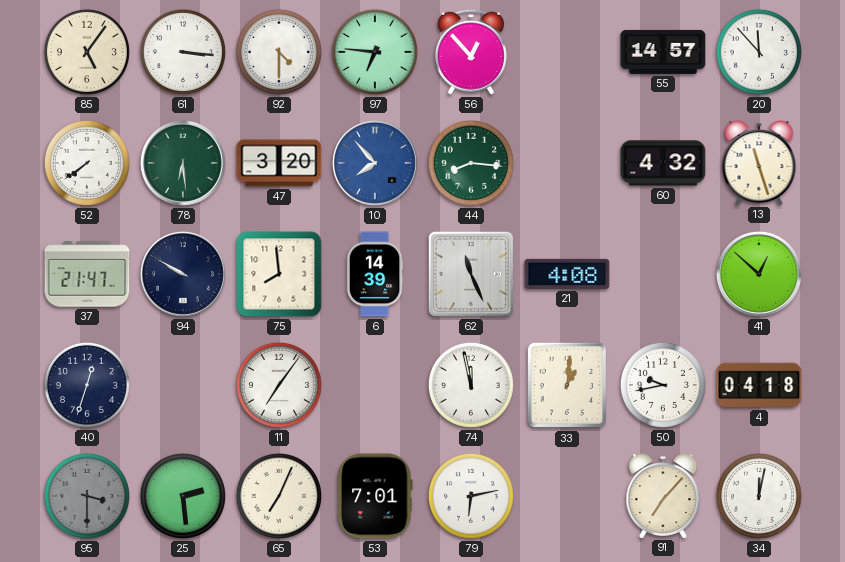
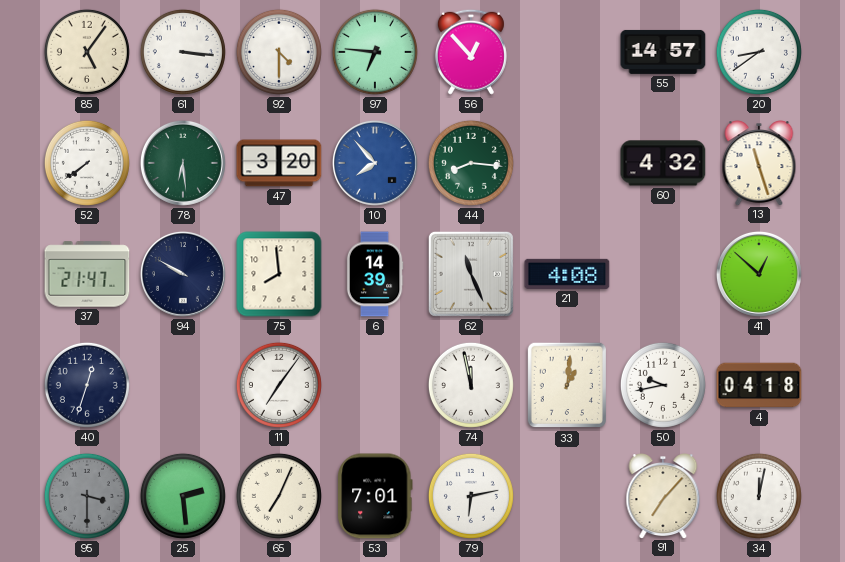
20: 11:53 -> 8:39
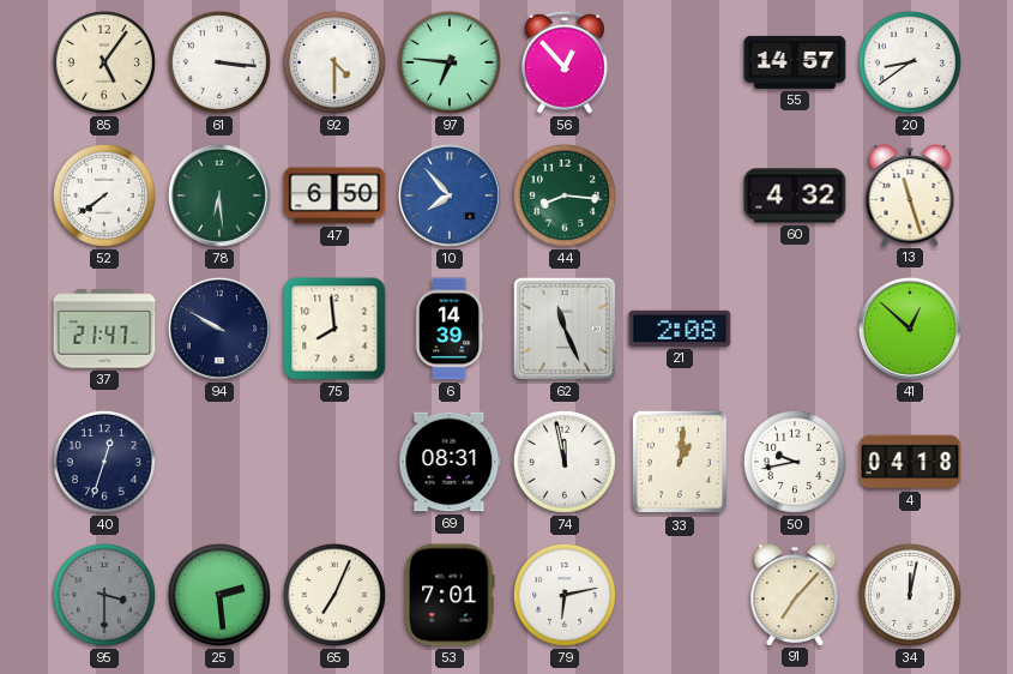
47: 3:20 -> 6:50
21: 4:08 -> 2:08
11: 7:06 -> none
69: none -> 08:31
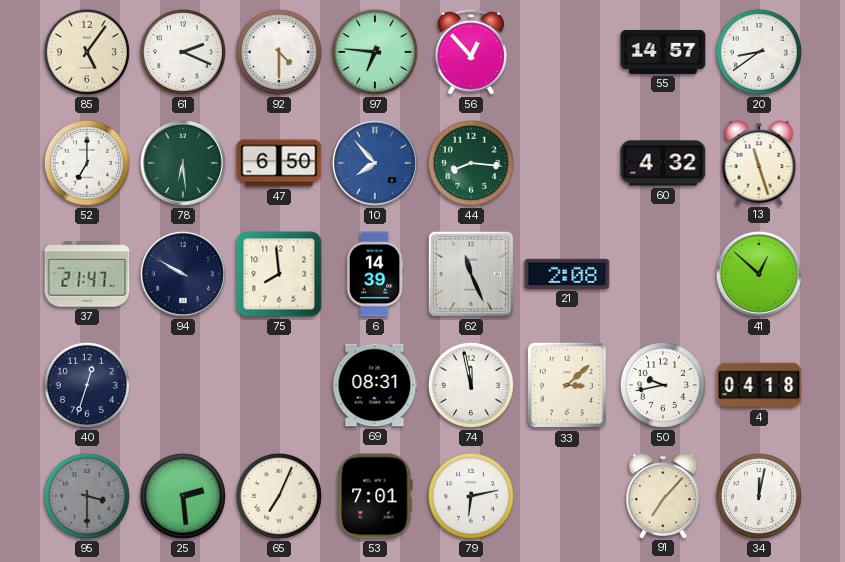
61: 3:16 -> 2:19
52: 7:39 -> 7:00
33: 1:01 -> 3:08
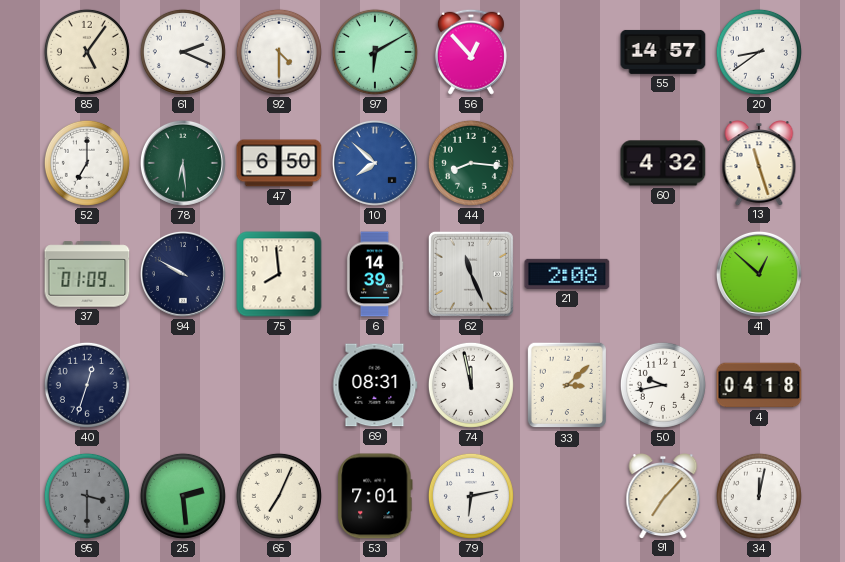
97: 6:46 -> 6:10
10: 7:53 -> 7:52
37: 21:47 -> 01:09
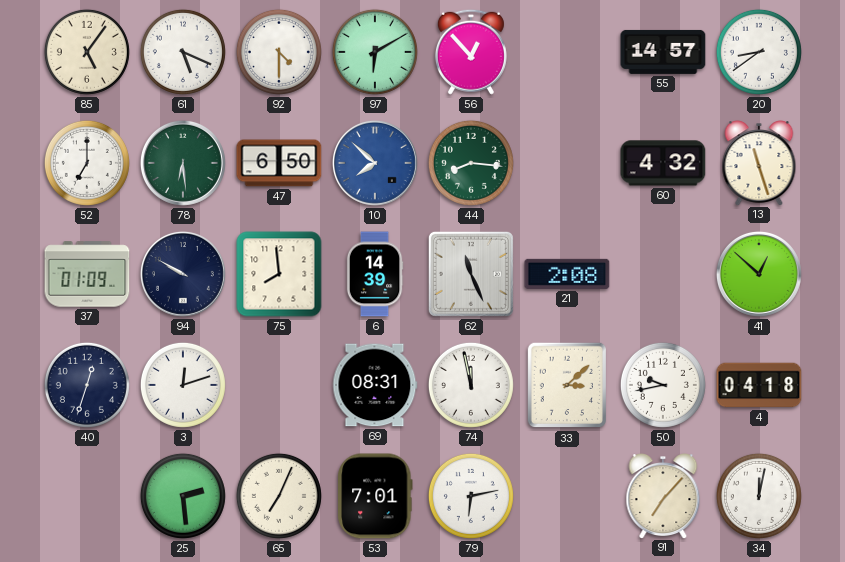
61: 2:19 -> 5:19
3: none -> 12:12
95: 3:30 -> none
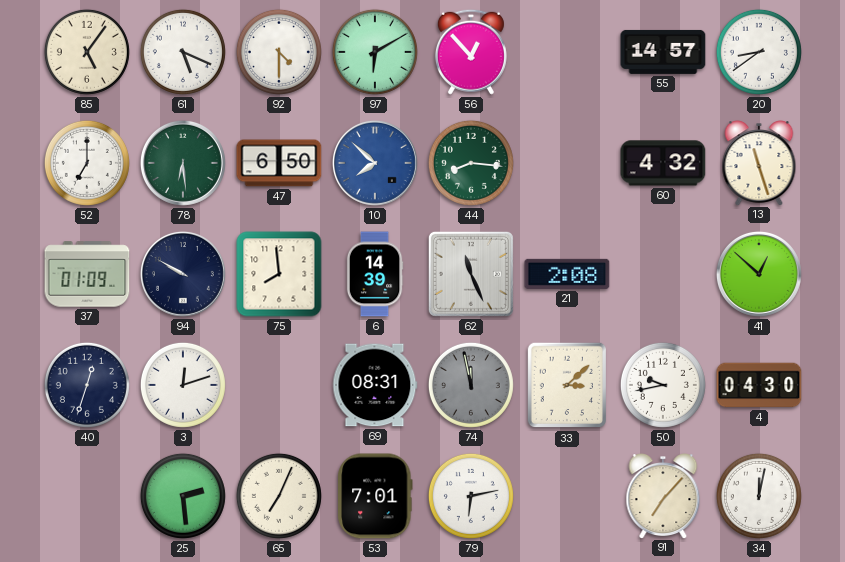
74 dial: white -> grey
4: 04:18 -> 04:30
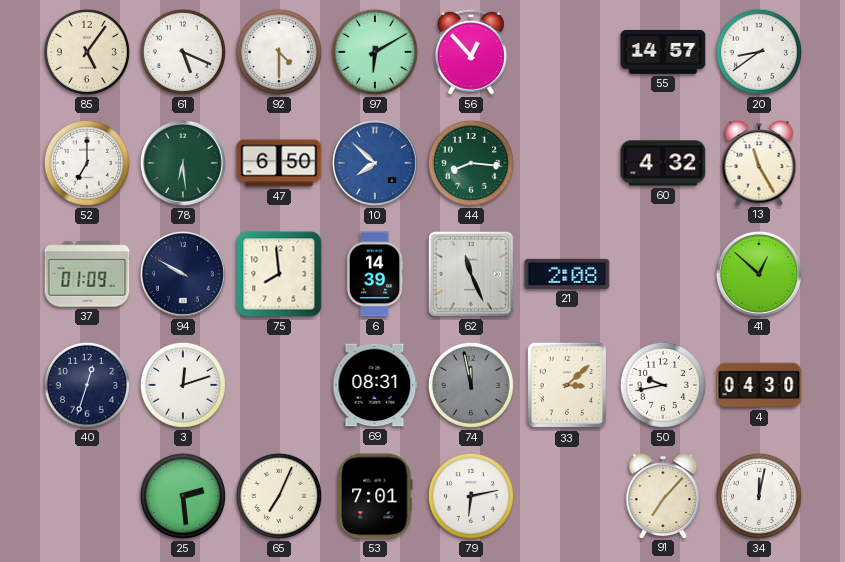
13: 11:27 -> 11:25
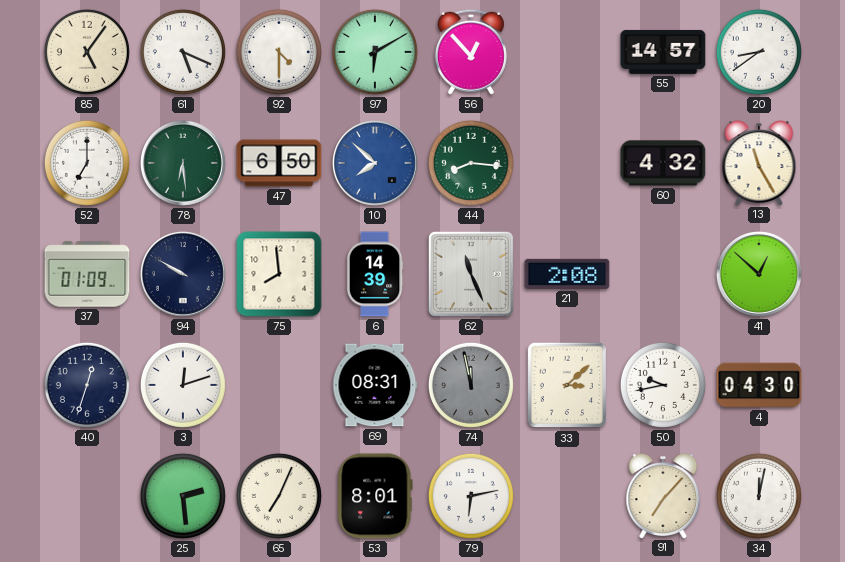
53: 7:01 -> 8:01
